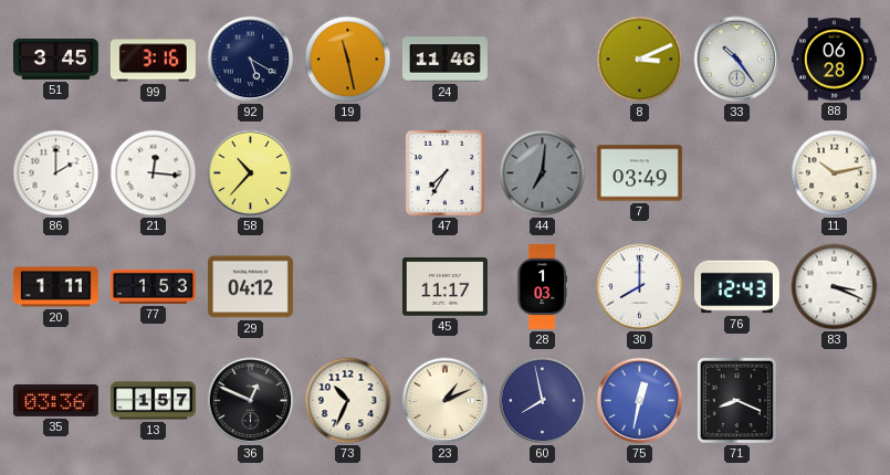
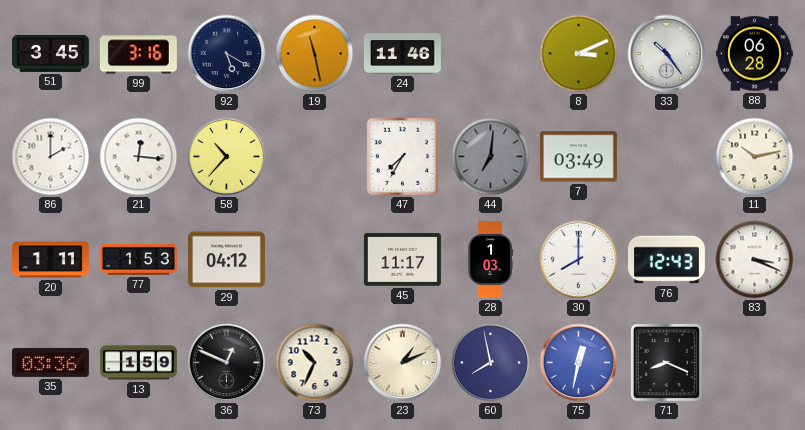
13: 1:57 -> 1:59
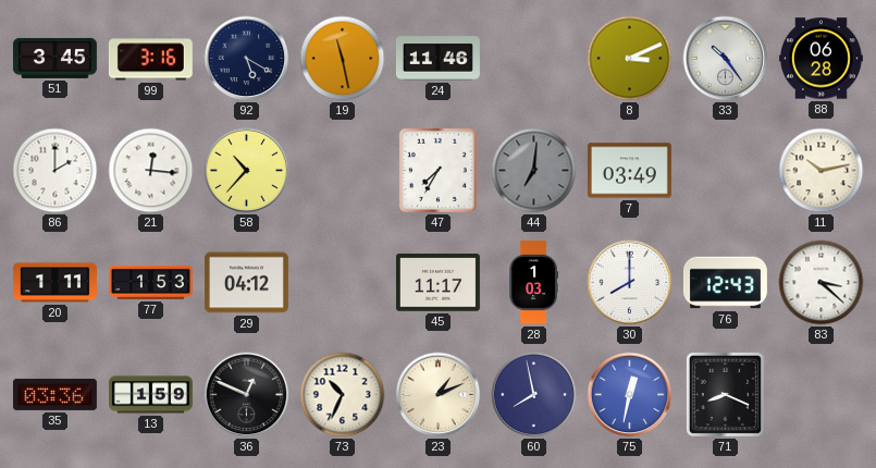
83: 3:19 -> 3:22
